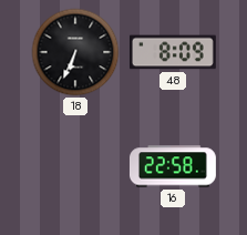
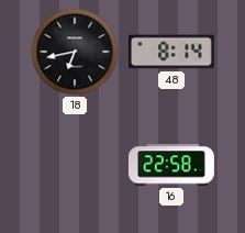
18: 6:34 -> 6:43
48: 8:09 -> 8:14
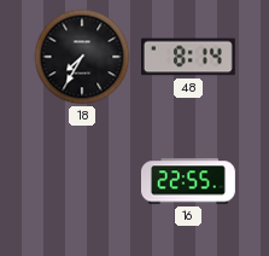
18: 6:43 -> 7:35
16: 22:58 -> 22:55
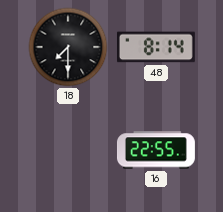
18: 7:35 -> 7:30
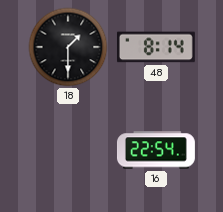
18: 7:30 -> 1:30
16: 22:55 -> 22:54
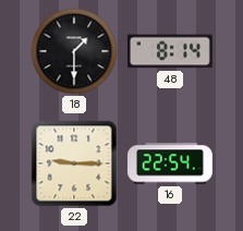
22: none -> 9:15
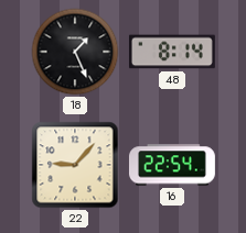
18: 1:30 -> 1:26
22: 9:15 -> 9:07
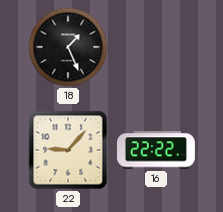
48: 8:14 -> none
16: 22:54 -> 22:22
